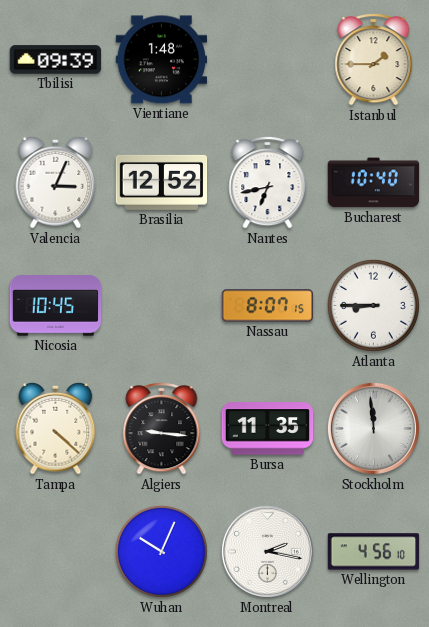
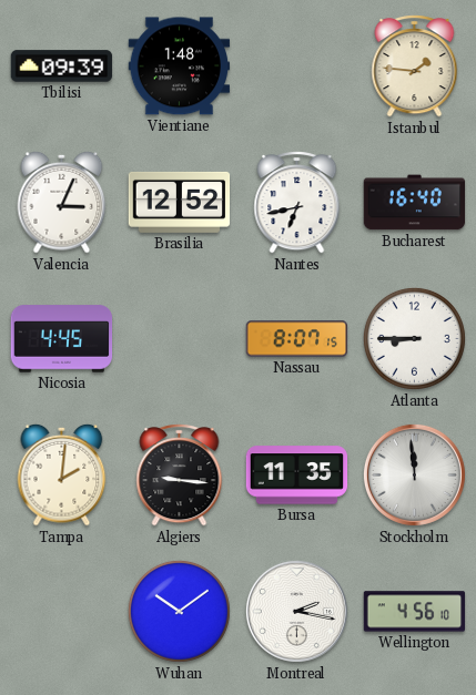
Istanbul: 1:45 -> 1:46
Bucharest: 10:40 -> 16:40
Nicosia: 10:45 -> 4:45
Tampa: 4:22 -> 2:01
Wuhan: 10:04 -> 10:09
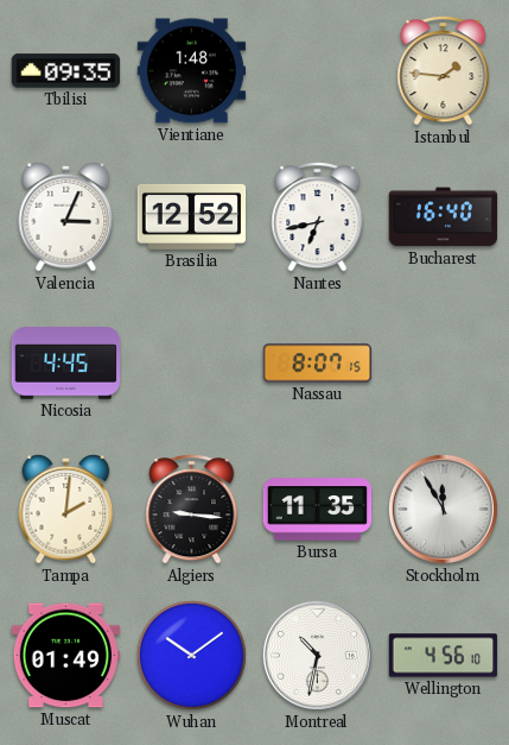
Tbilisi: 09:39 -> 09:35
Atlanta: 8:45 -> none
Stockholm: 11:59 -> 11:55
Muscat: none -> 01:49
Montreal: 2:17 -> 10:32
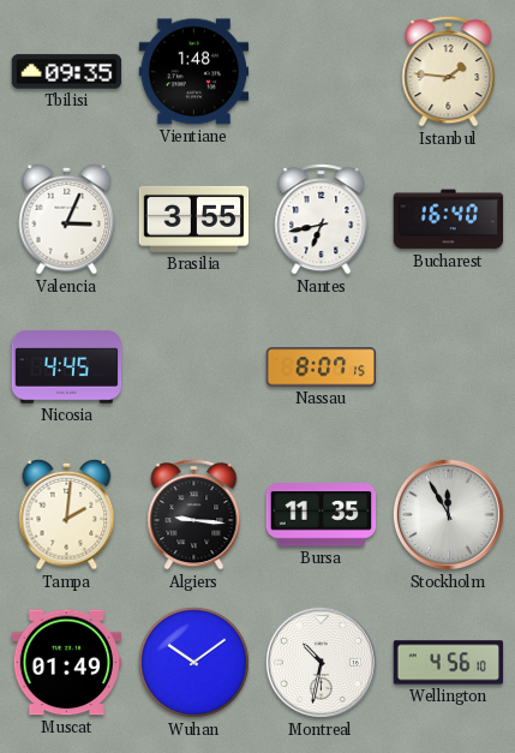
Brasilia: 12:52 -> 3:55
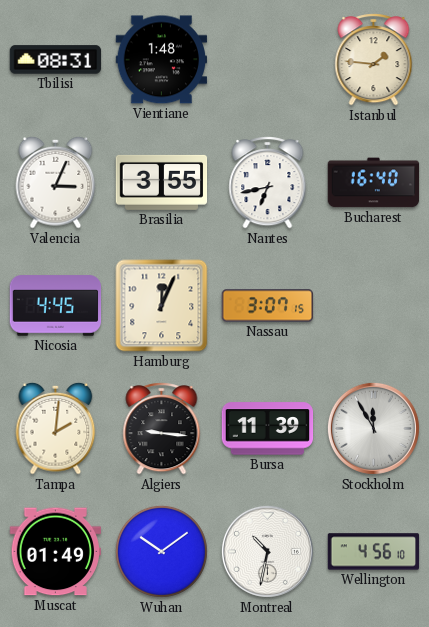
Tbilisi: 09:35 -> 08:31
Hamburg: none -> 12:04
Nassau: 8:07 -> 3:07
Bursa: 11:35 -> 11:39
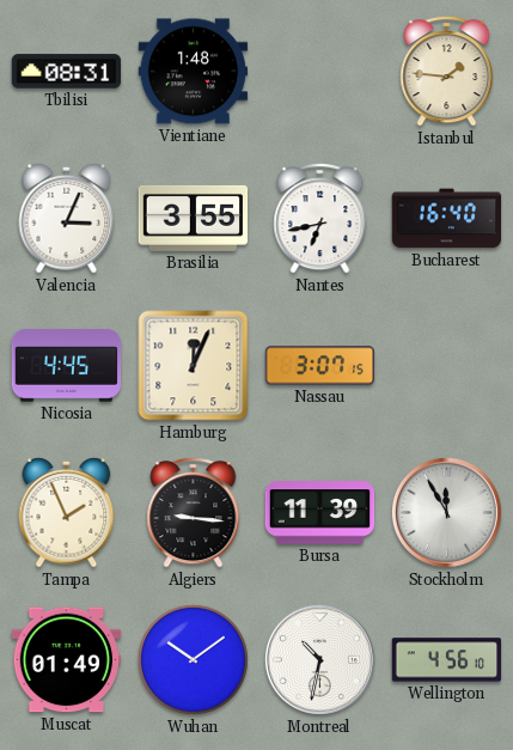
Tampa: 2:01 -> 1:56
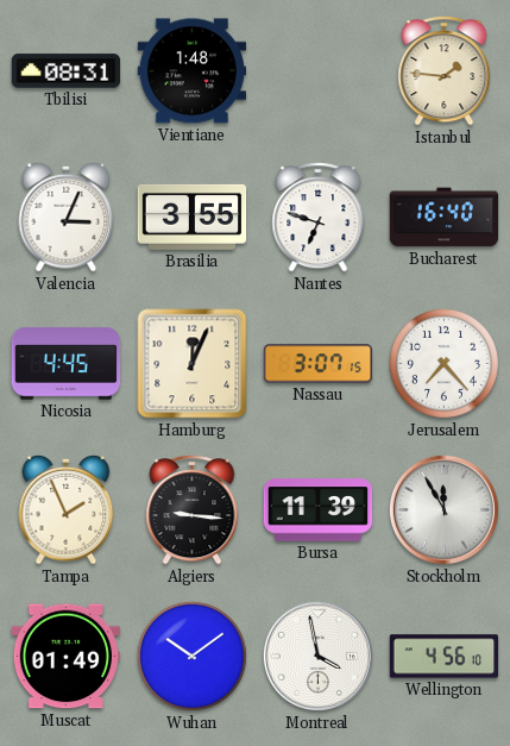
Nantes: 6:43 -> 6:48
Jerusalem: none -> 7:23
Montreal: 10:32 -> 3:58
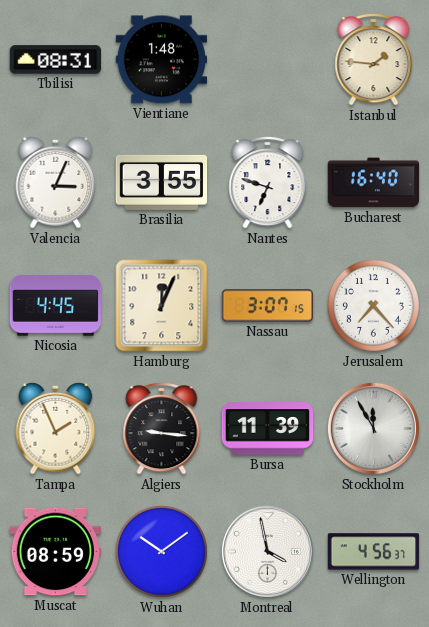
Muscat: 01:49 -> 08:59
Wellington: 4:56:10 -> 4:56:37
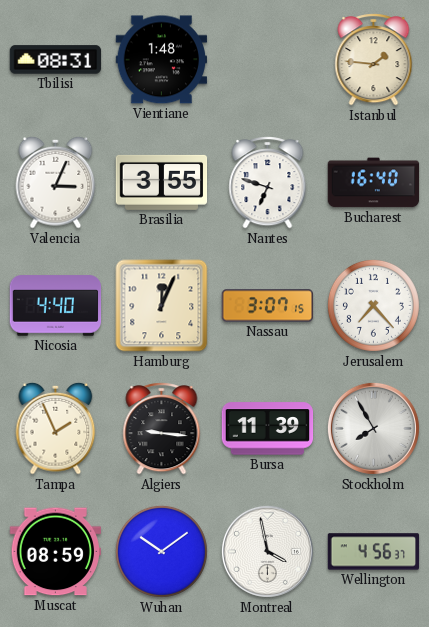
Nicosia: 4:45 -> 4:40
Stockholm: 11:55 -> 7:55
